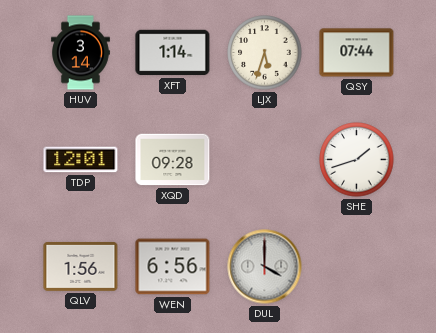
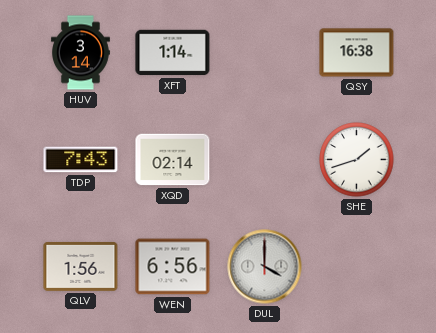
LJX: 5:33 -> none
QSY: 07:44 -> 16:38
TDP: 12:01 -> 7:43
XQD: 09:28 -> 02:14
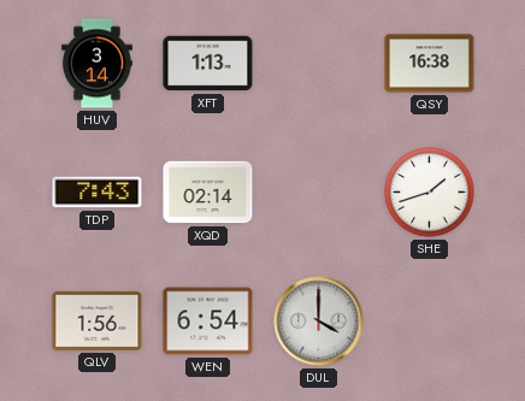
XFT: 1:14 -> 1:13
WEN: 6:56 -> 6:54
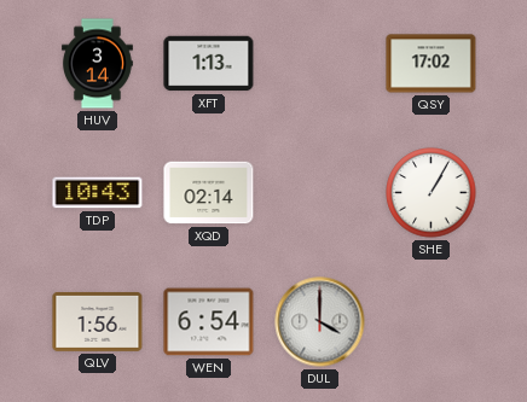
QSY: 16:38 -> 17:02
TDP: 7:43 -> 10:43
SHE: 1:42 -> 1:05
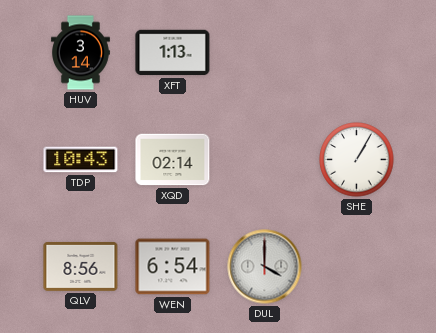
QSY: 17:02 -> none
QLV: 1:56 -> 8:56
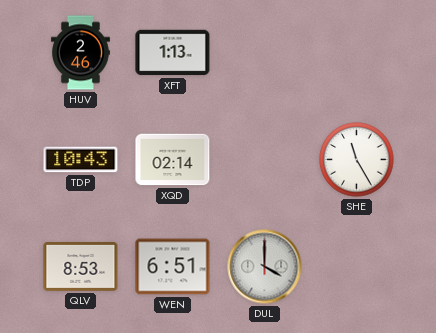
HUV: 3:14 -> 2:46
SHE: 1:05 -> 11:25
QLV: 8:56 -> 8:53
WEN: 6:54 -> 6:51
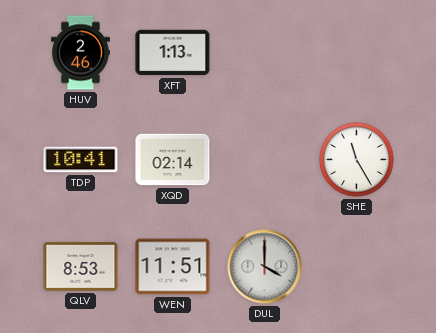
TDP: 10:43 -> 10:41
WEN: 6:51 -> 11:51
